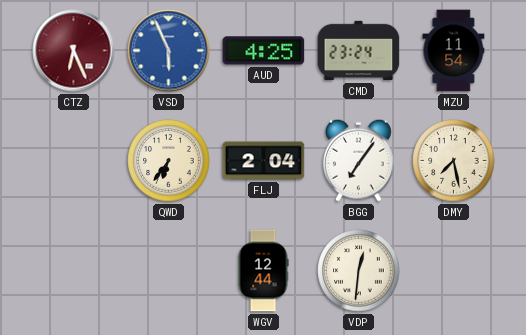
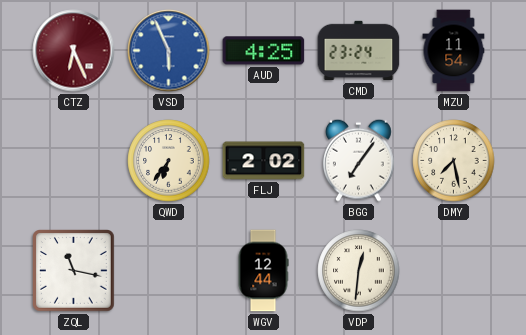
FLJ: 2:04 -> 2:02
ZQL: none -> 11:17
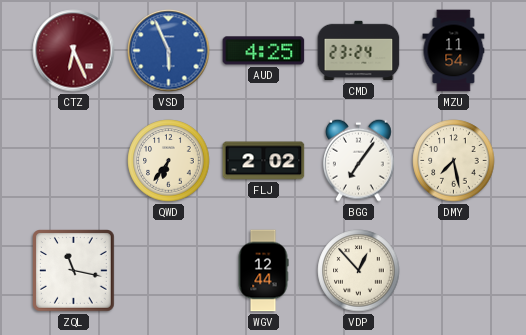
VDP: 12:31 -> 12:53
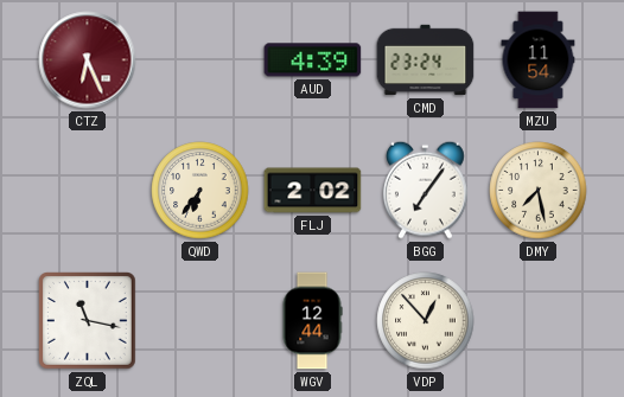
VSD: 5:56 -> none
AUD: 4:25 -> 4:39
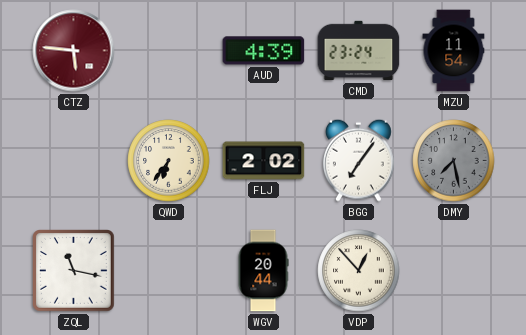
CTZ: 6:26 -> 5:46
DMY dial: cream -> grey
WGV: 12:44 -> 20:44
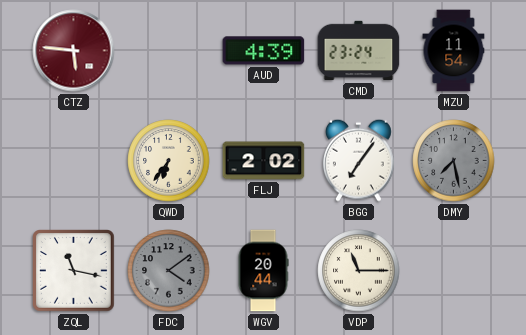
FDC: none -> 4:09
VDP: 12:53 -> 11:15
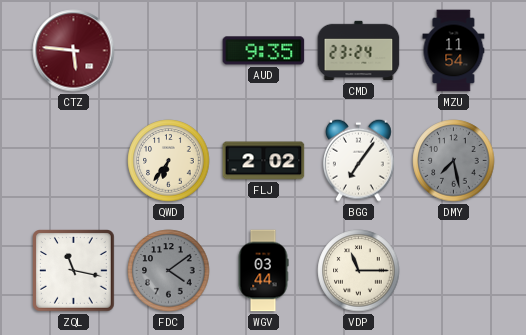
AUD: 4:39 -> 9:35
WGV: 20:44 -> 03:44
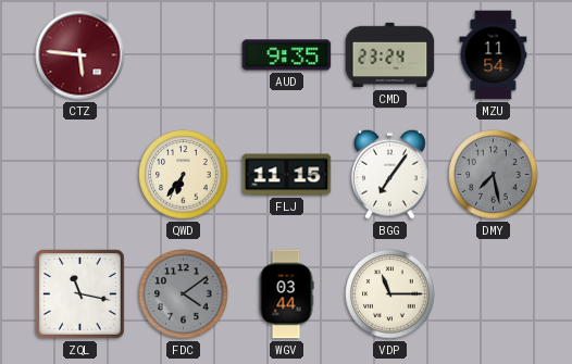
FLJ: 2:02 -> 11:15
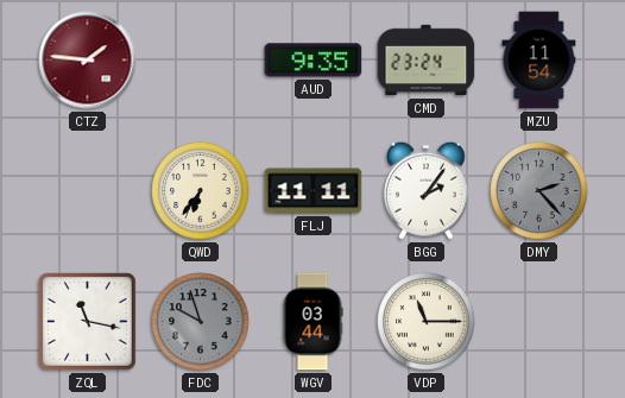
CTZ: 5:46 -> 1:46
FLJ: 11:15 -> 11:11
BGG: 7:06 -> 2:06
DMY: 7:28 -> 2:23
FDC: 4:09 -> 9:57
